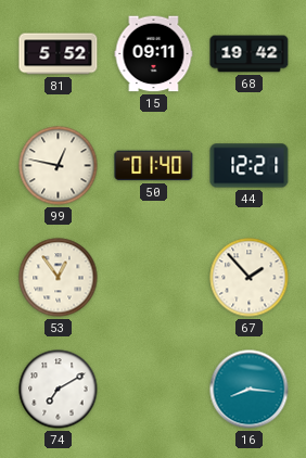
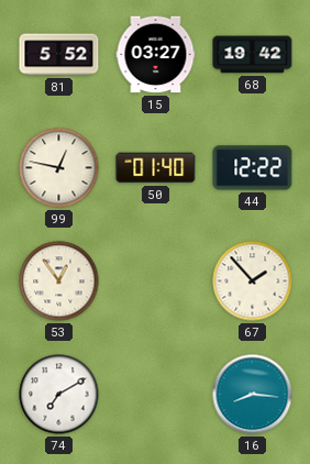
15: 09:11 -> 03:27
44: 12:21 -> 12:22
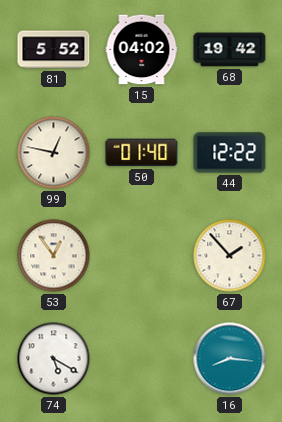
15: 03:27 -> 04:02
74: 7:10 -> 5:20
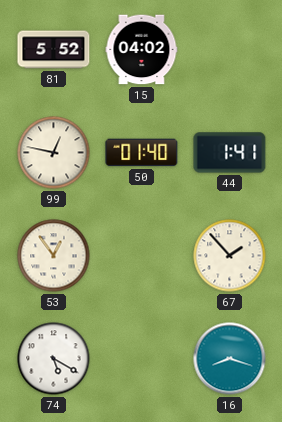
68: 19:42 -> none
44: 12:22 -> 1:41
16: 8:16 -> 8:18
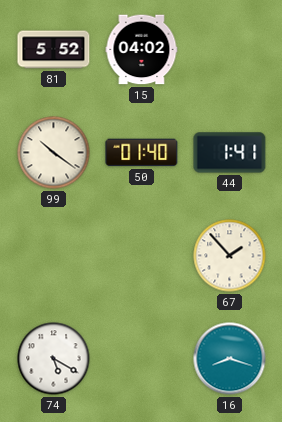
99: 12:47 -> 10:21
53: 12:54 -> none
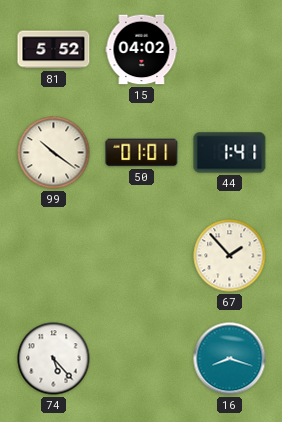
50: 01:40 -> 01:01
74: 5:20 -> 5:23
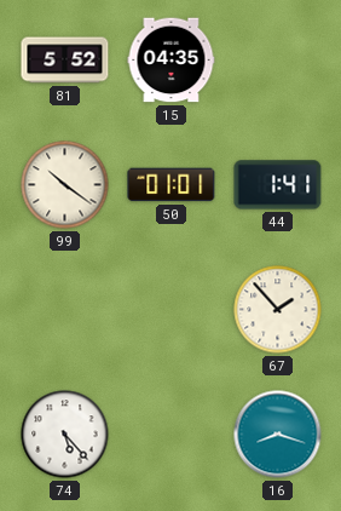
15: 04:02 -> 04:35
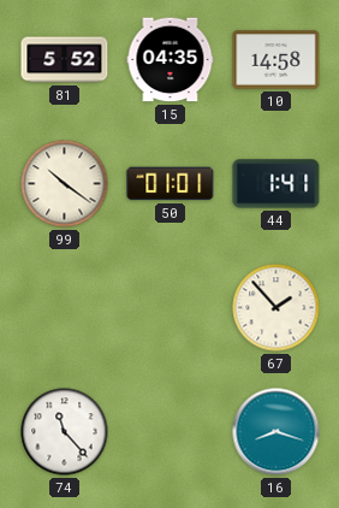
10: none -> 14:58
74: 5:23 -> 11:23
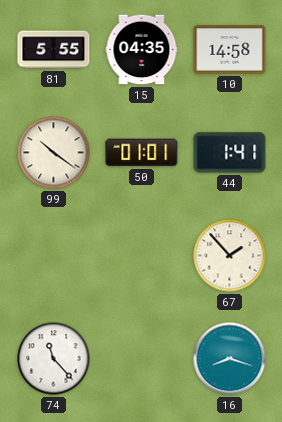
81: 5:52 -> 5:55
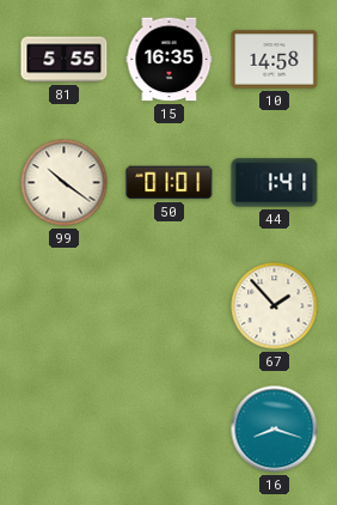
15: 04:35 -> 16:35
74: 11:23 -> none
